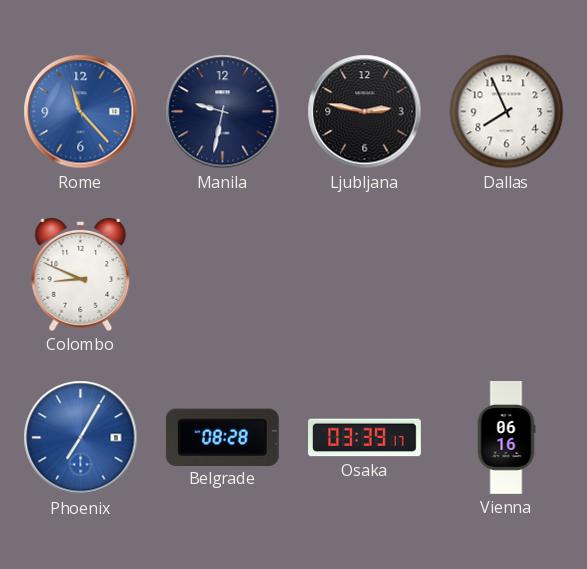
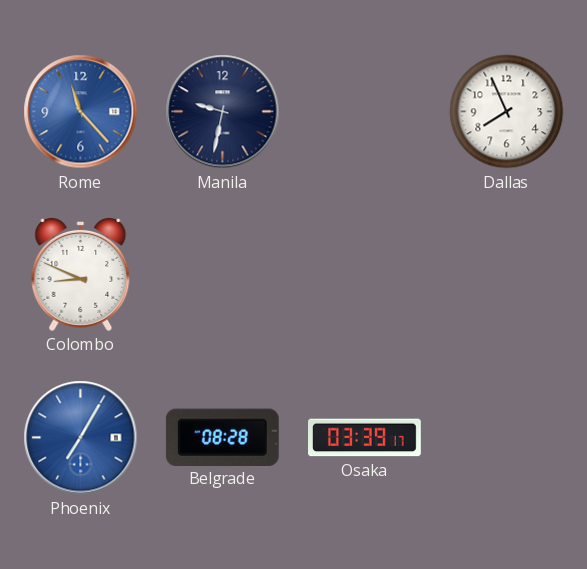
Ljubljana: 2:47 -> none
Vienna: 06:16 -> none
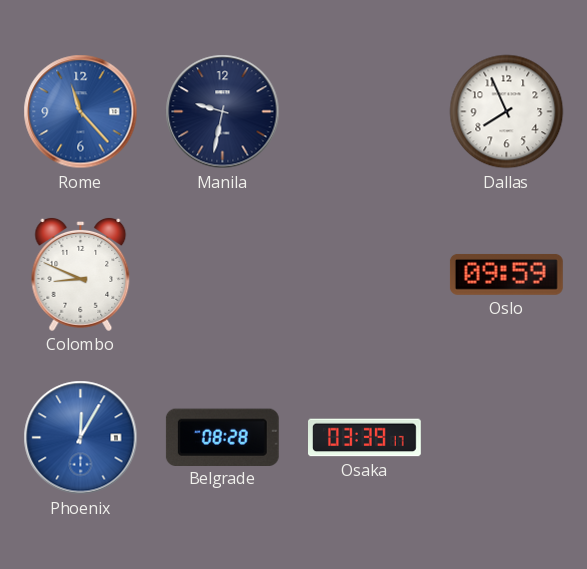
Oslo: none -> 09:59
Phoenix: 7:05 -> 12:05
